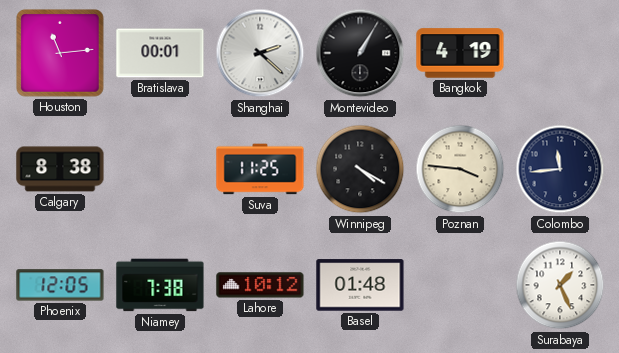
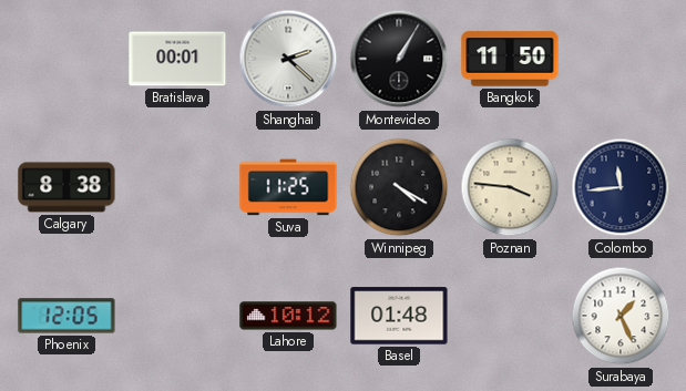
Houston: 11:14 -> none
Bangkok: 4:19 -> 11:50
Niamey: 7:38 -> none
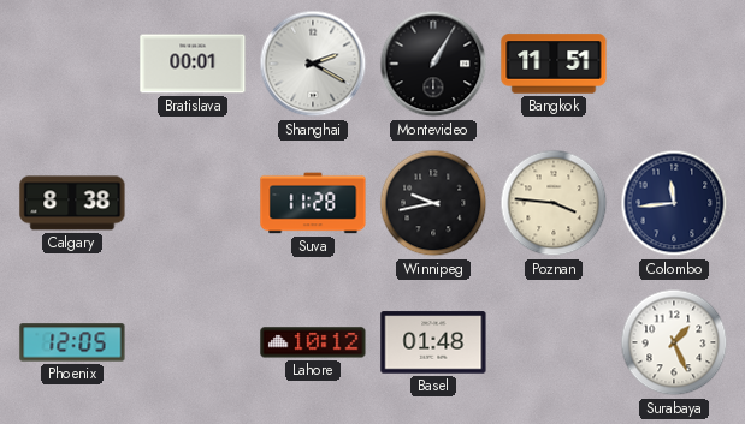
Shanghai: 2:22 -> 2:20
Bangkok: 11:50 -> 11:51
Suva: 11:25 -> 11:28
Winnipeg: 4:20 -> 9:43
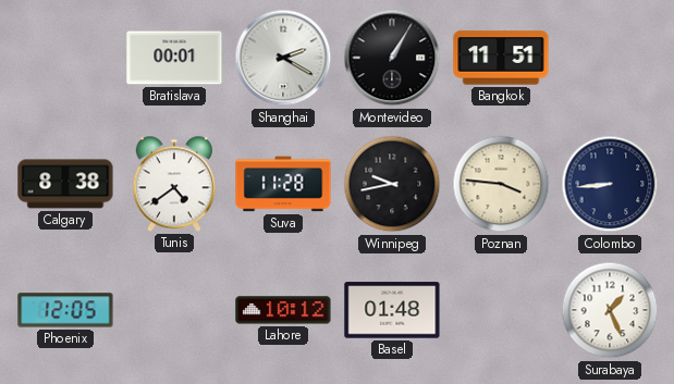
Tunis: none -> 4:39
Colombo: 11:44 -> 8:44
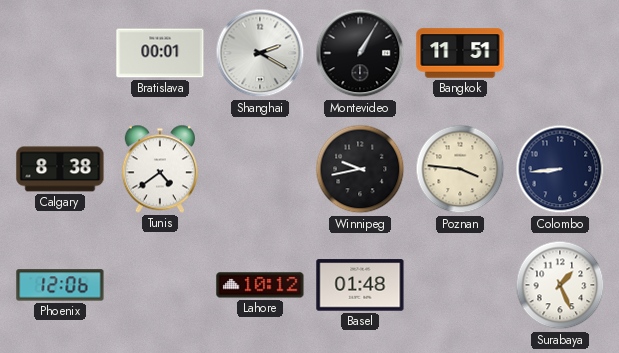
Suva: 11:28 -> none
Phoenix: 12:05 -> 12:06
